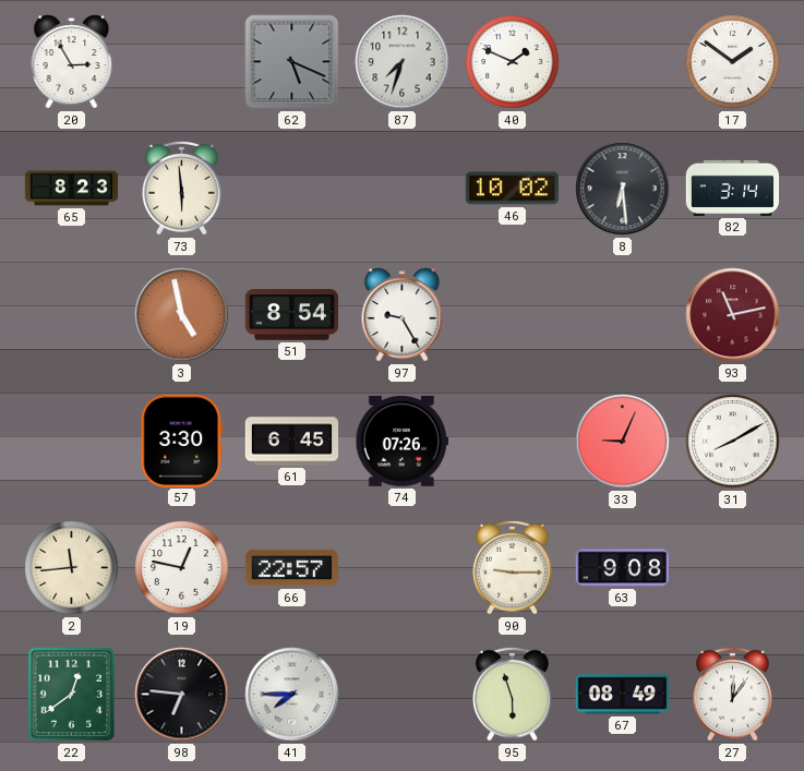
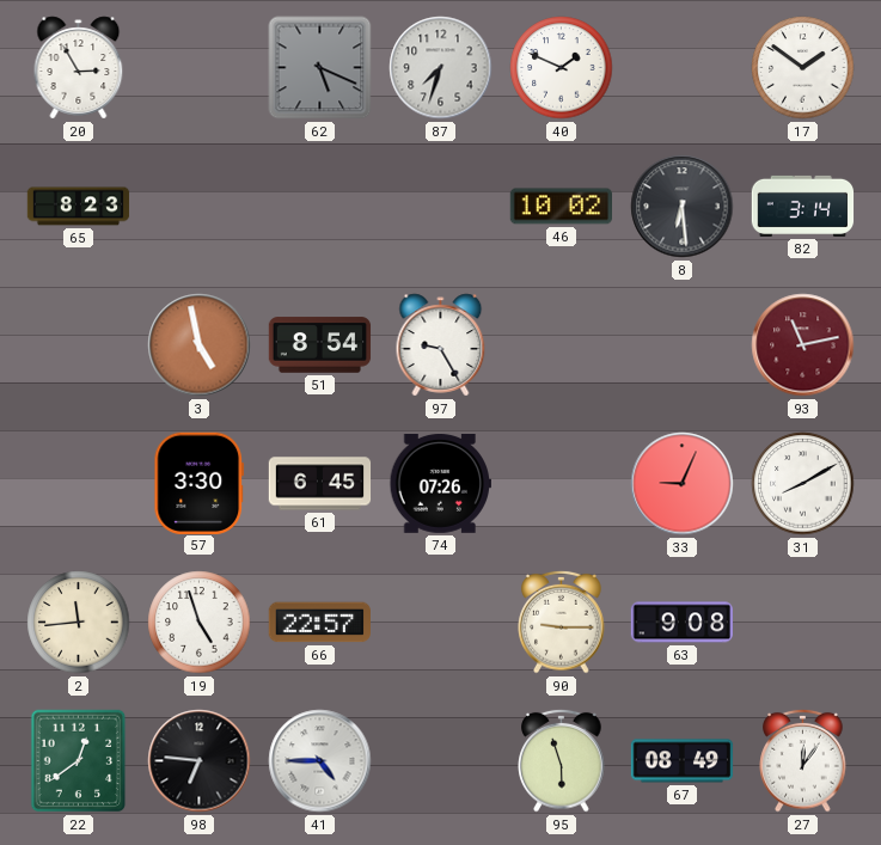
73: 5:59 -> none
19: 12:47 -> 4:57
41: 7:45 -> 4:45
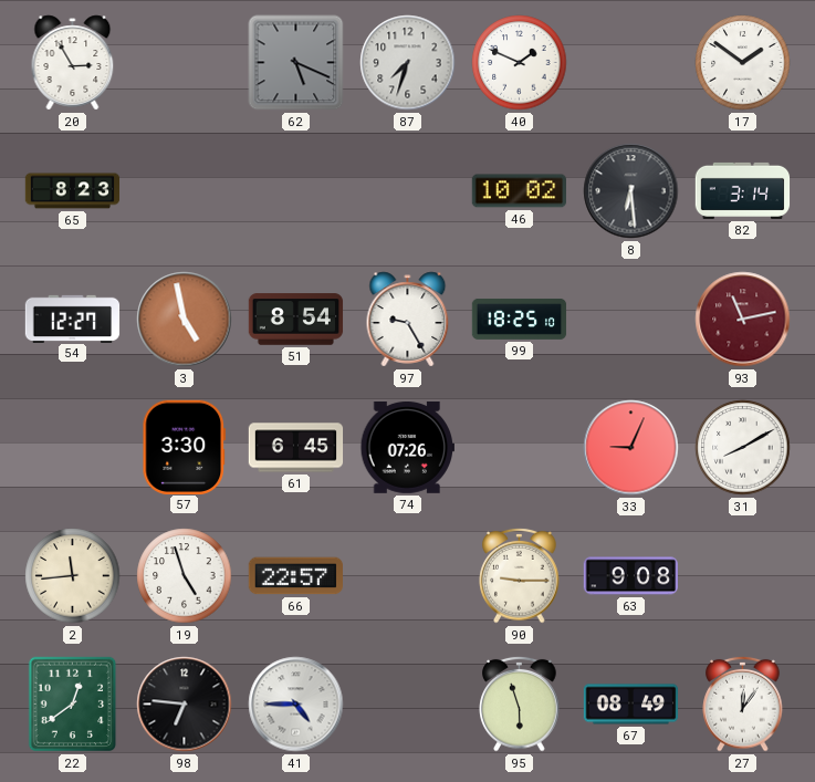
54: none -> 12:27
99: none -> 18:25
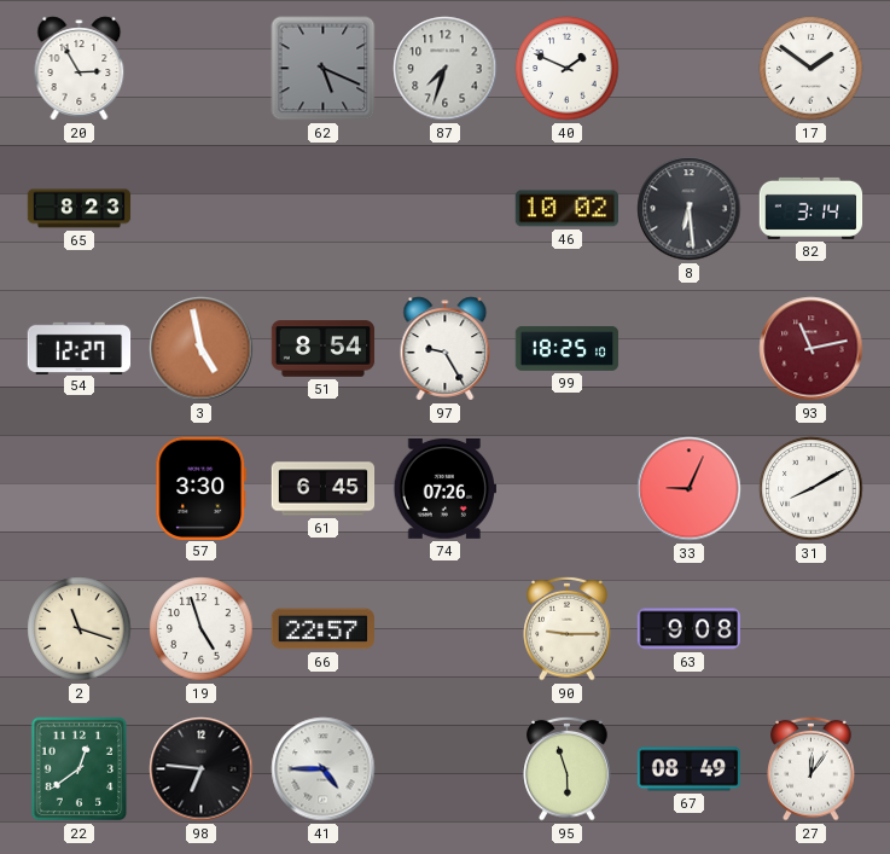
2: 11:44 -> 11:18
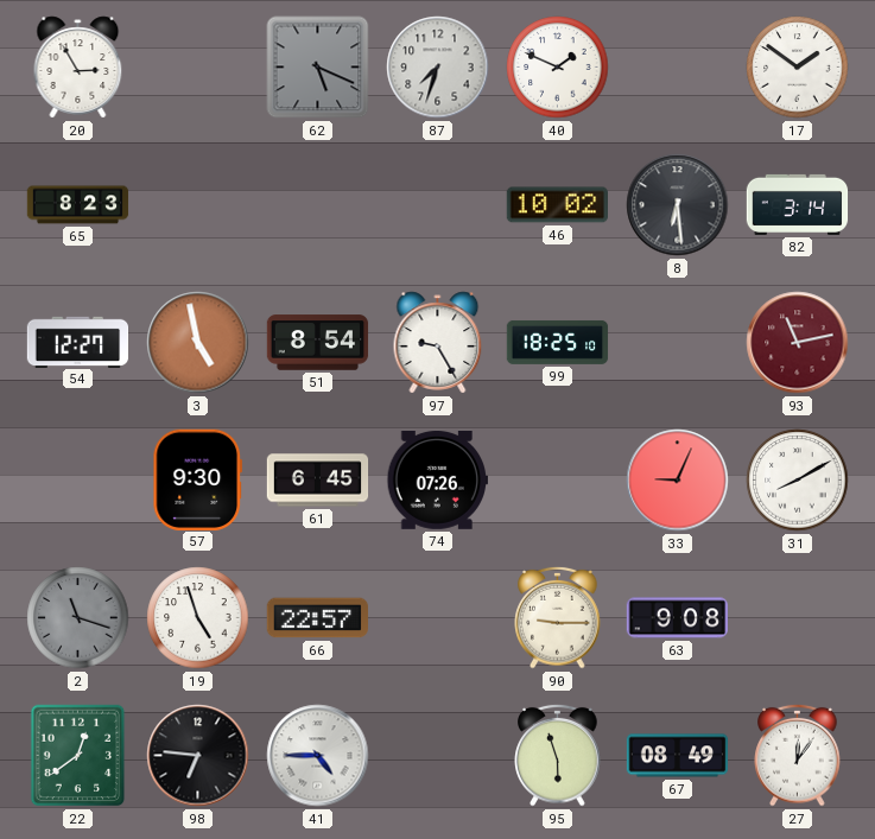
57: 3:30 -> 9:30
2 dial: cream -> grey
